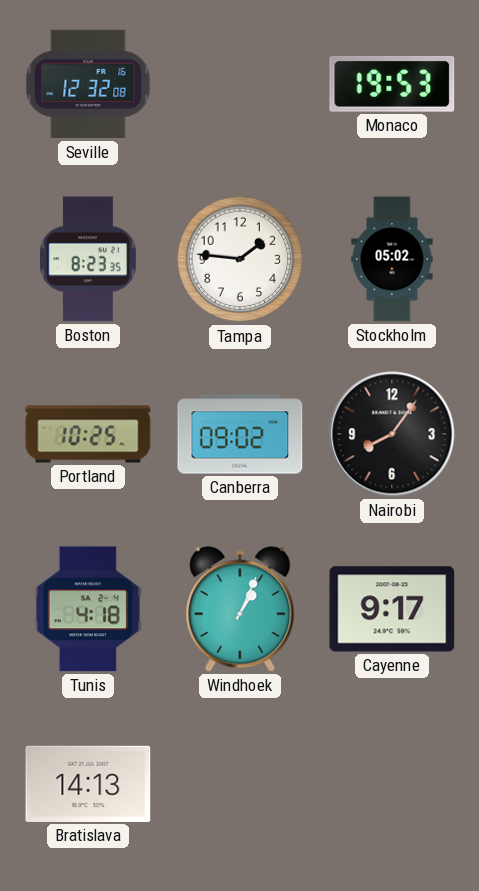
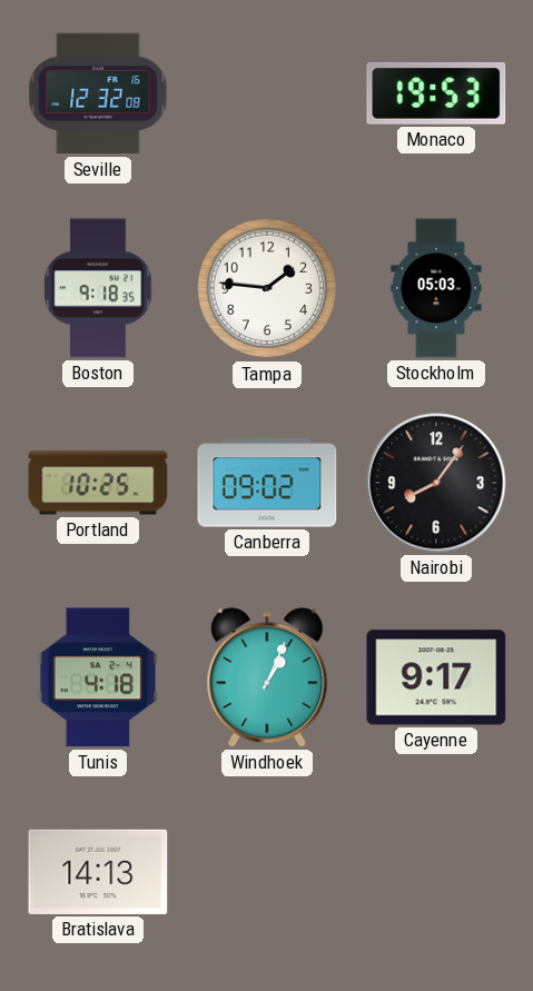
Boston: 8:23 -> 9:18
Stockholm: 05:02 -> 05:03
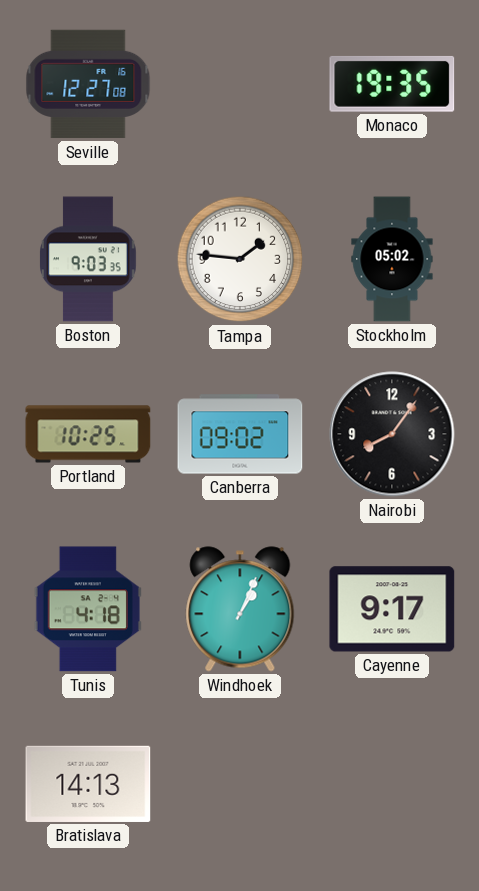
Seville: 12:32 -> 12:27
Monaco: 19:53 -> 19:35
Boston: 9:18 -> 9:03
Stockholm: 05:03 -> 05:02
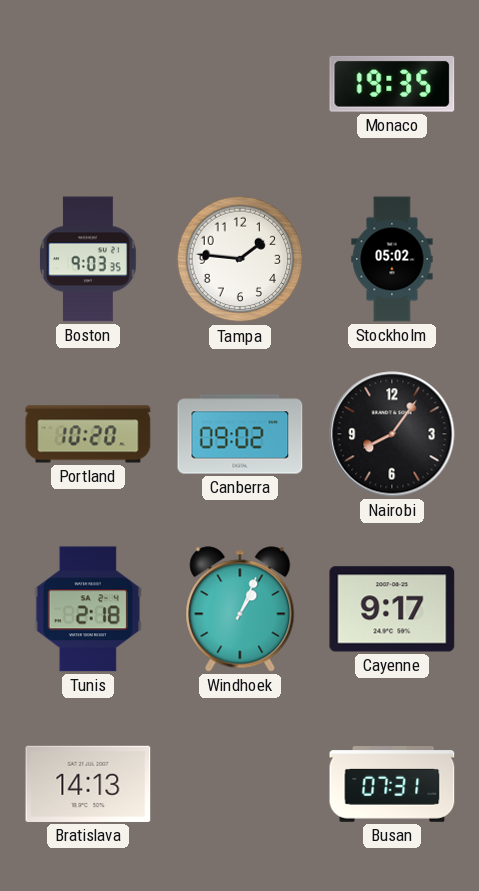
Seville: 12:27 -> none
Portland: 10:25 -> 10:20
Tunis: 4:18 -> 2:18
Busan: none -> 07:31
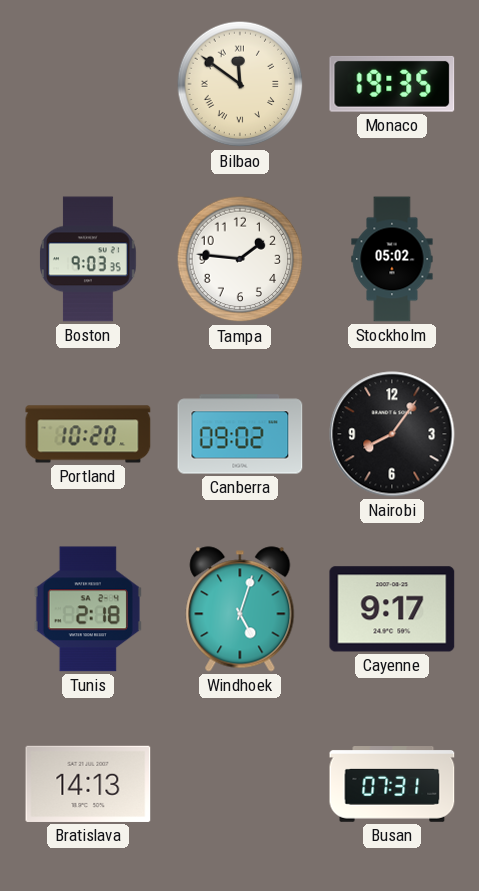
Bilbao: none -> 11:51
Windhoek: 1:04 -> 5:03
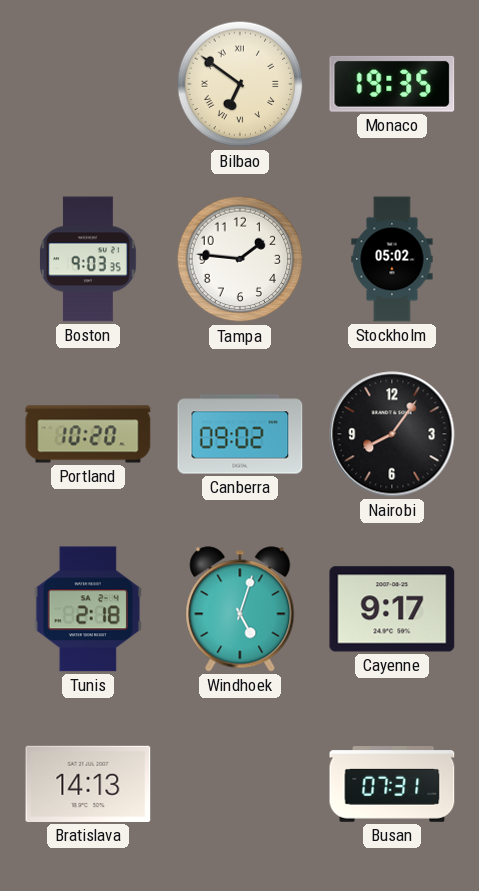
Bilbao: 11:51 -> 6:51
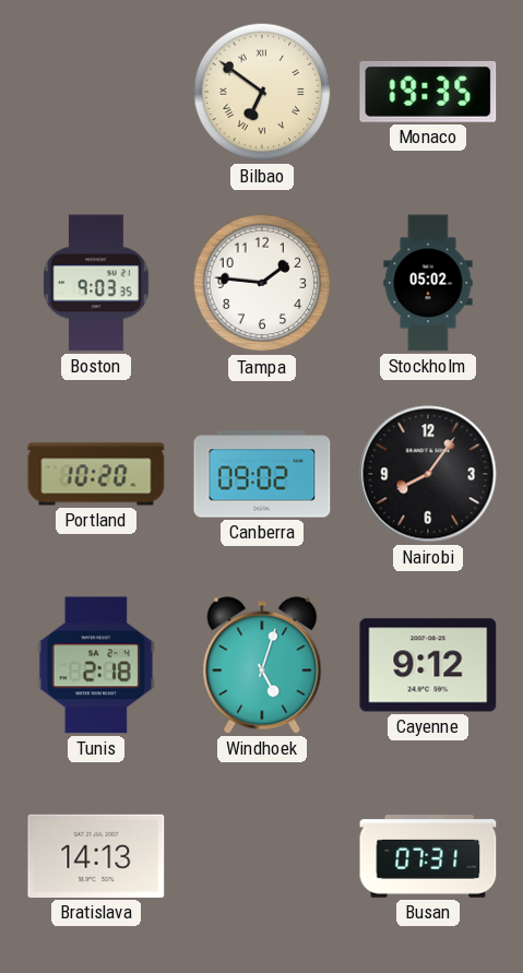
Cayenne: 9:17 -> 9:12
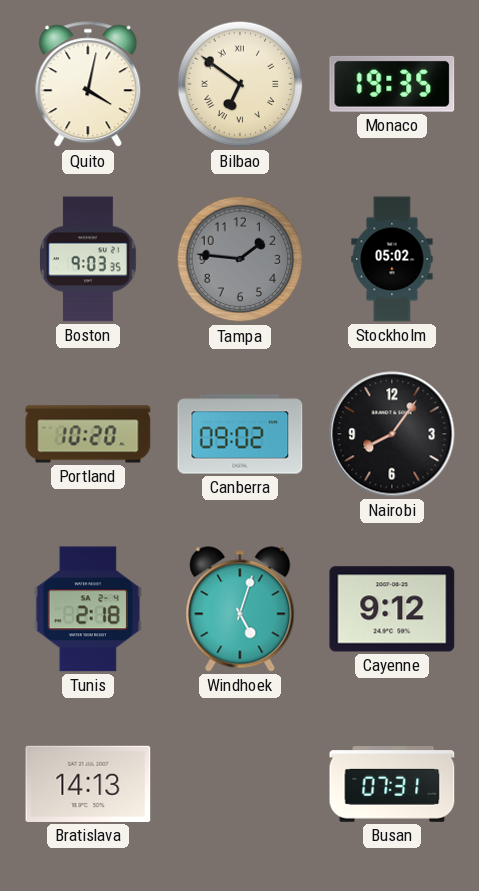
Quito: none -> 4:02
Tampa dial: white -> grey
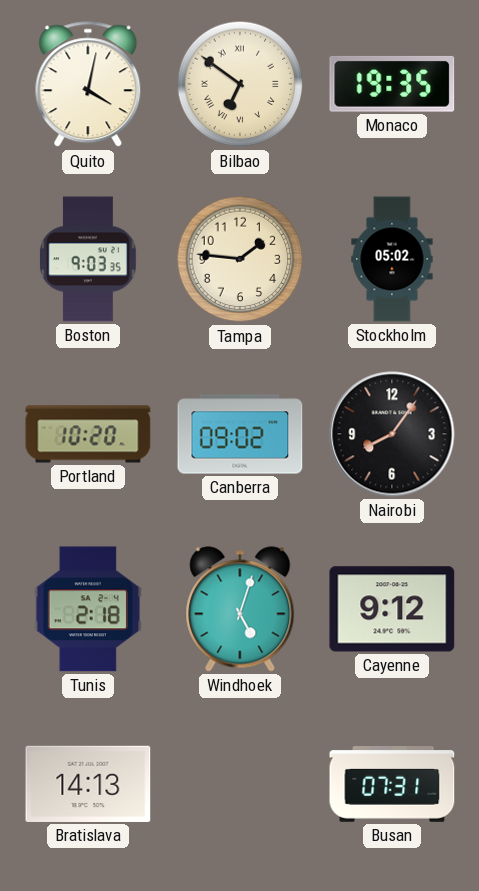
Tampa dial: grey -> cream
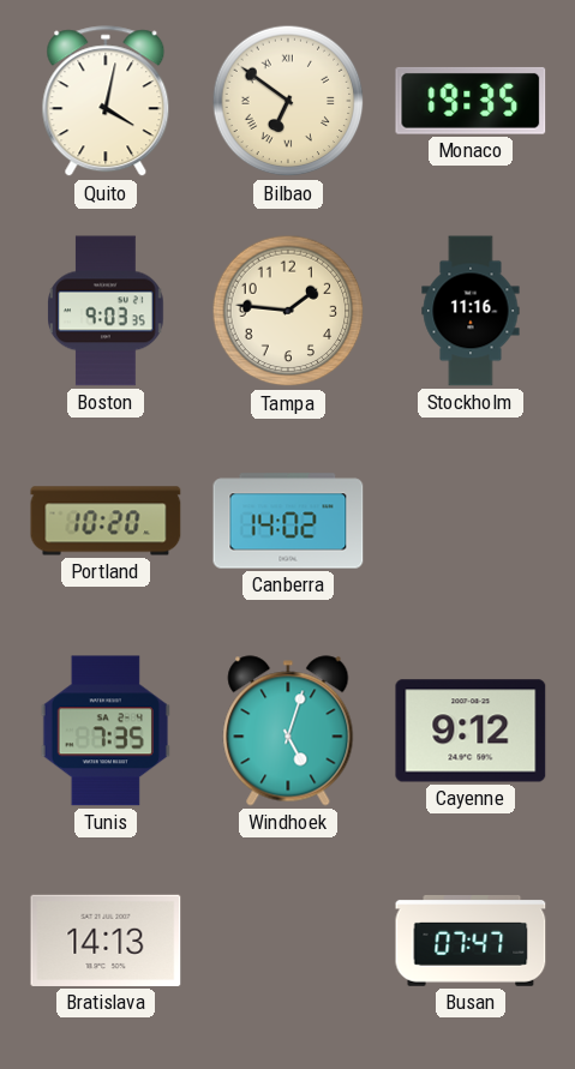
Stockholm: 05:02 -> 11:16
Canberra: 09:02 -> 14:02
Nairobi: 8:06 -> none
Tunis: 2:18 -> 7:35
Busan: 07:31 -> 07:47
